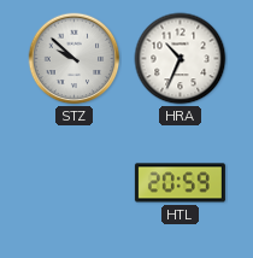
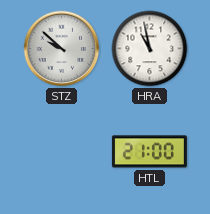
HRA: 10:34 -> 10:58
HTL: 20:59 -> 21:00
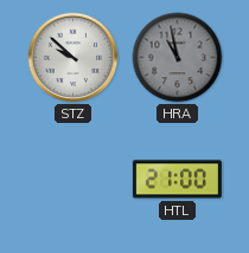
HRA dial: white -> grey
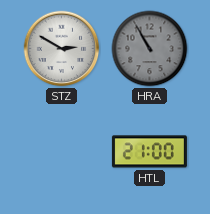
STZ: 9:52 -> 2:50
HRA: 10:58 -> 10:55
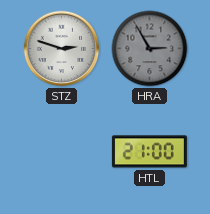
STZ: 2:50 -> 2:48
HRA: 10:55 -> 2:55
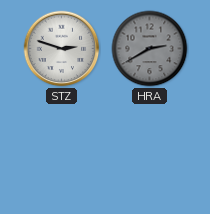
HRA: 2:55 -> 2:40
HTL: 21:00 -> none
